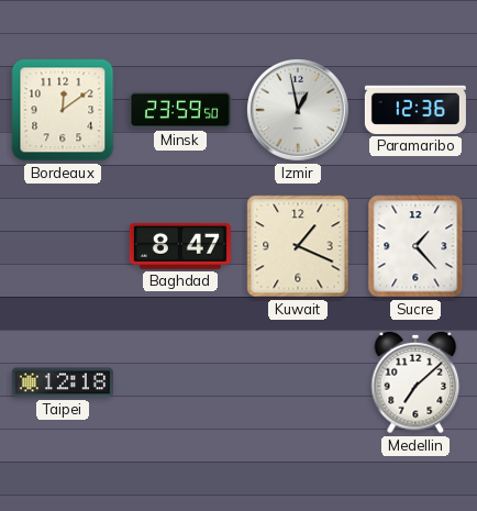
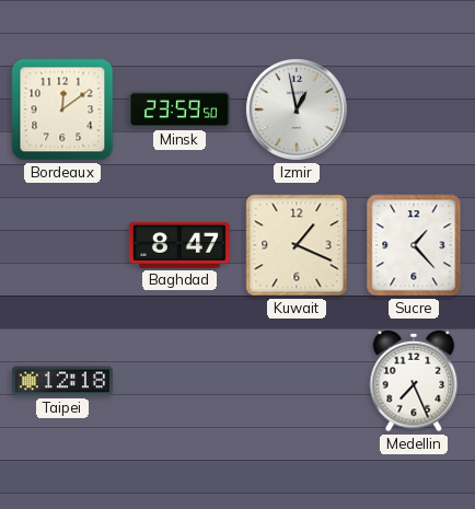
Paramaribo: 12:36 -> none
Medellin: 7:08 -> 7:26
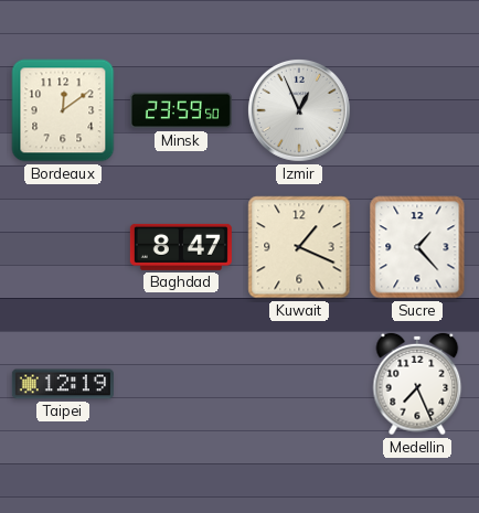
Izmir: 12:58 -> 12:56
Taipei: 12:18 -> 12:19
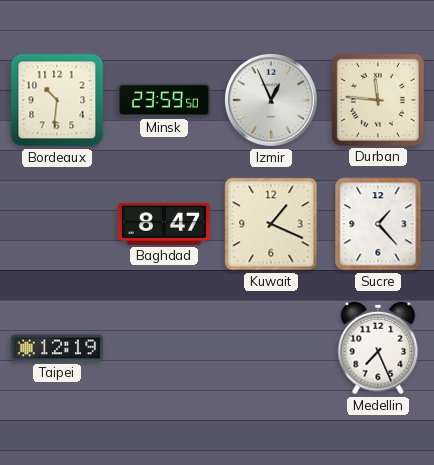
Bordeaux: 12:09 -> 10:31
Durban: none -> 11:46
